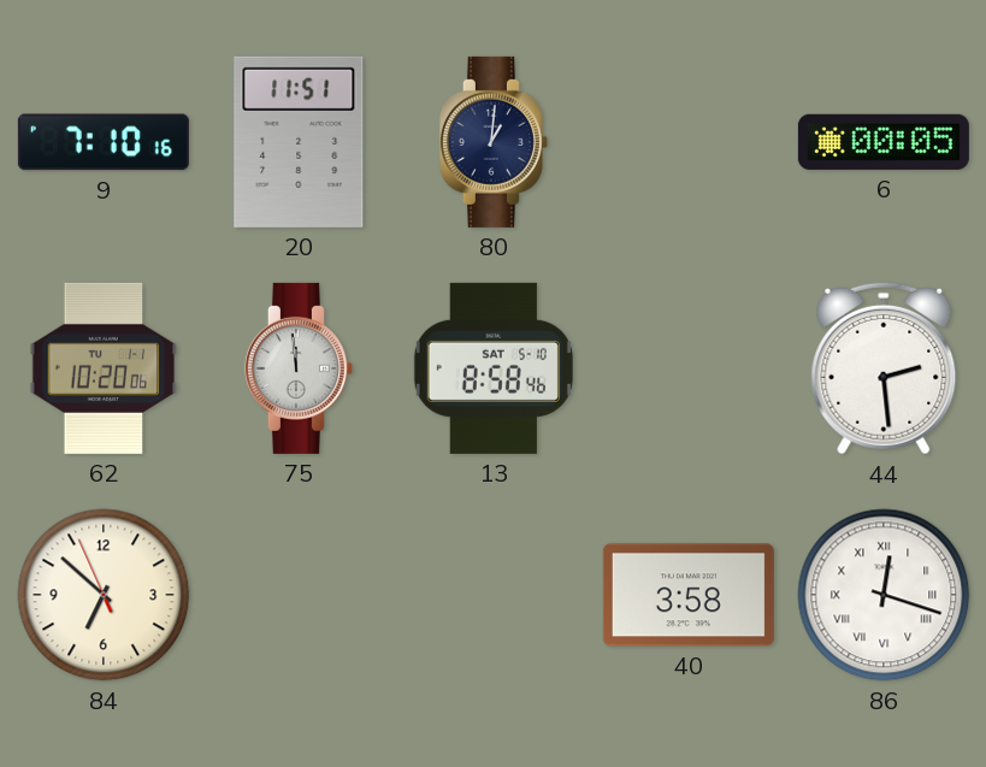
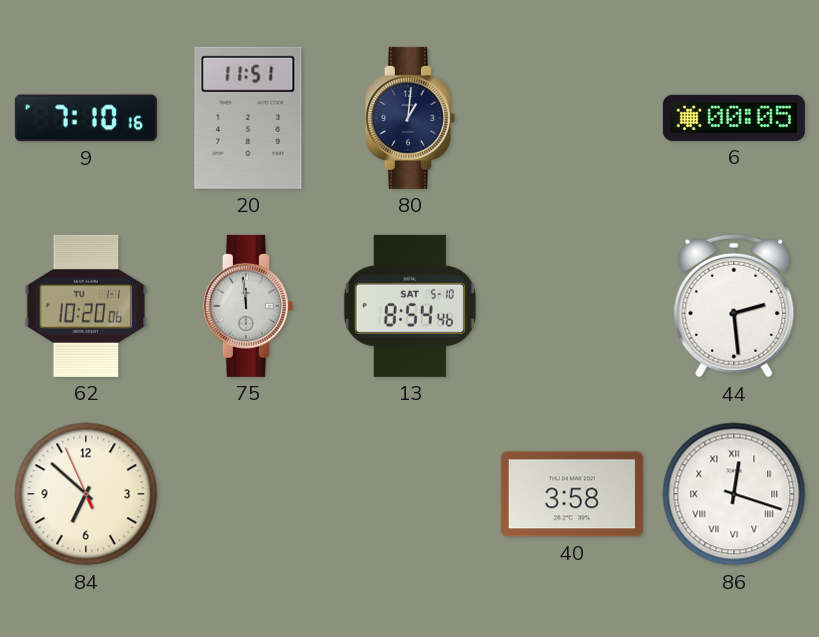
13: 8:58 -> 8:54
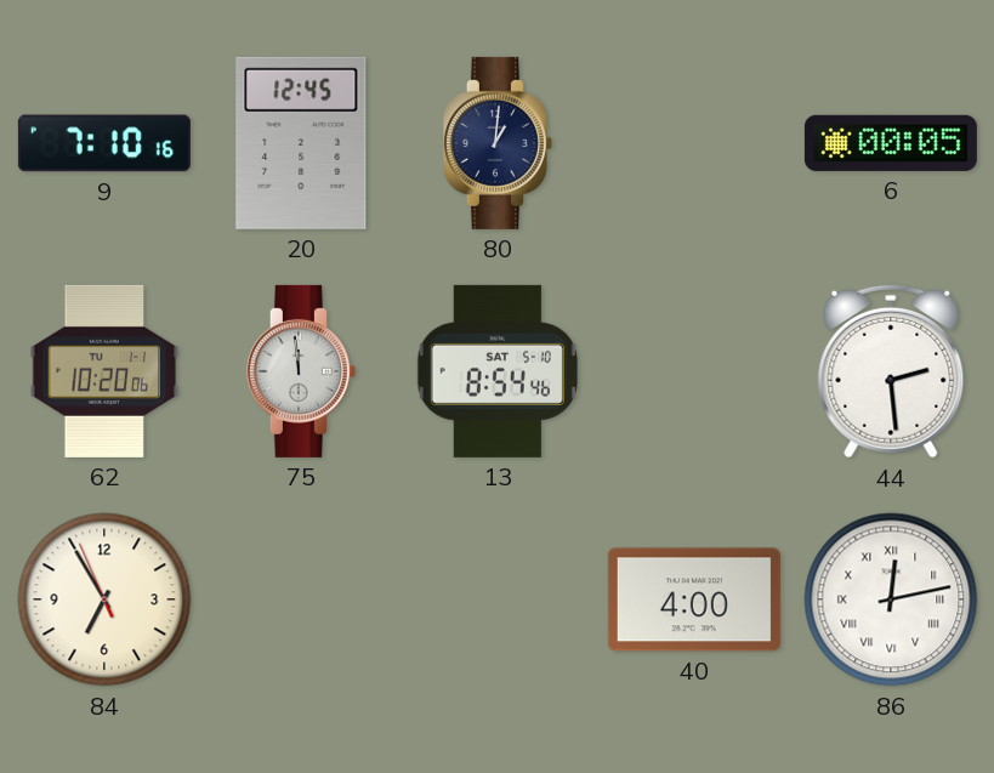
20: 11:51 -> 12:45
84: 6:51 -> 6:54
40: 3:58 -> 4:00
86: 12:18 -> 12:13
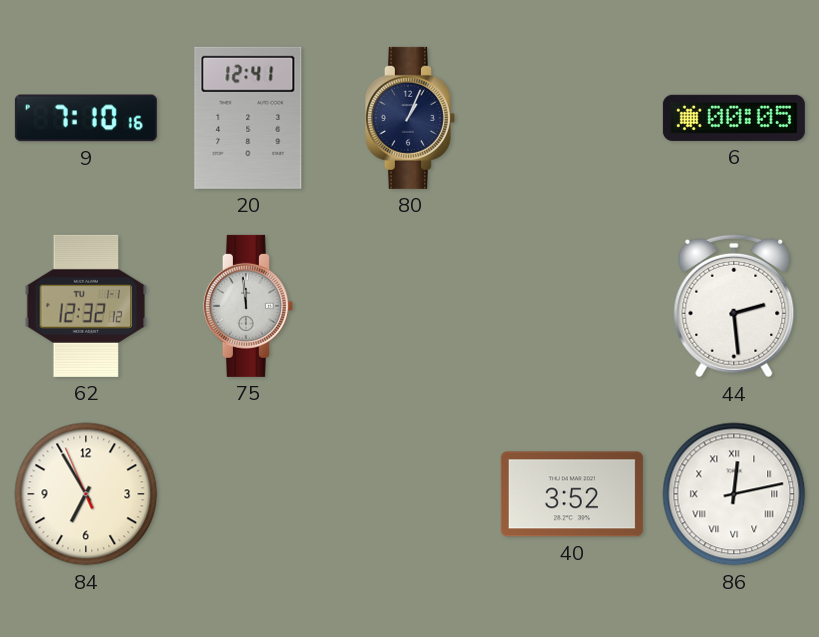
20: 12:45 -> 12:41
80: 1:01 -> 1:04
62: 10:20 -> 12:32
13: 8:54 -> none
40: 4:00 -> 3:52
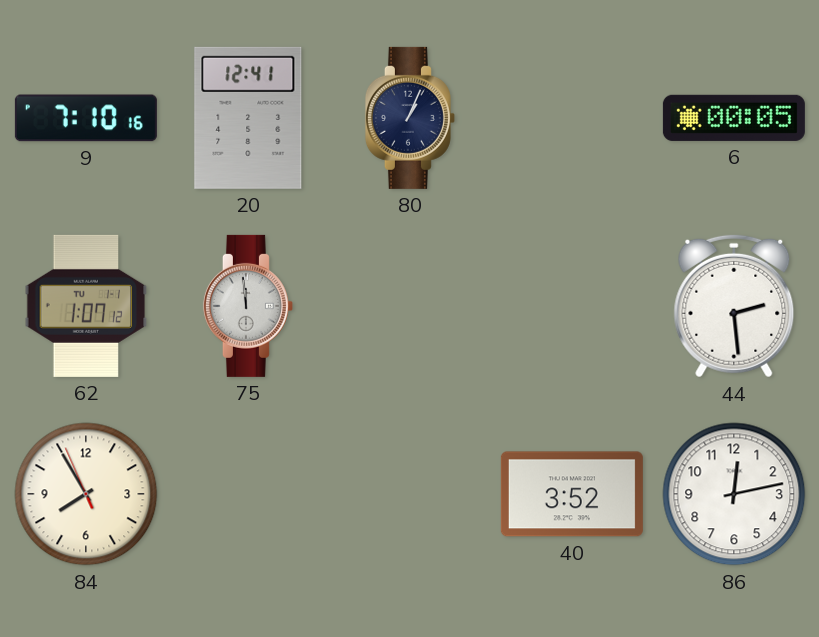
62: 12:32 -> 1:07
84: 6:54 -> 7:54
86 numerals: Roman -> Arabic
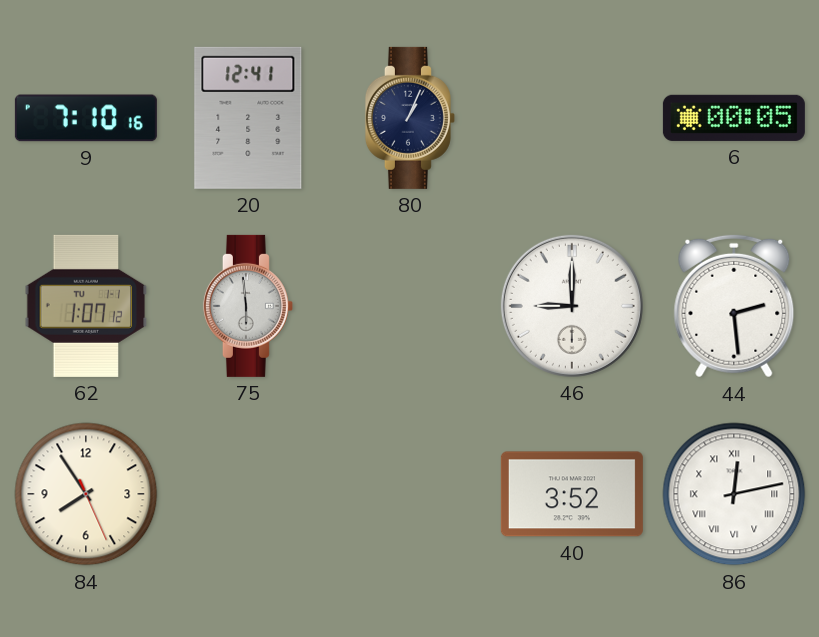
75: 11:59 -> 5:59
46: none -> 9:00
84: 7:54:56 -> 7:54:26
86 numerals: Arabic -> Roman
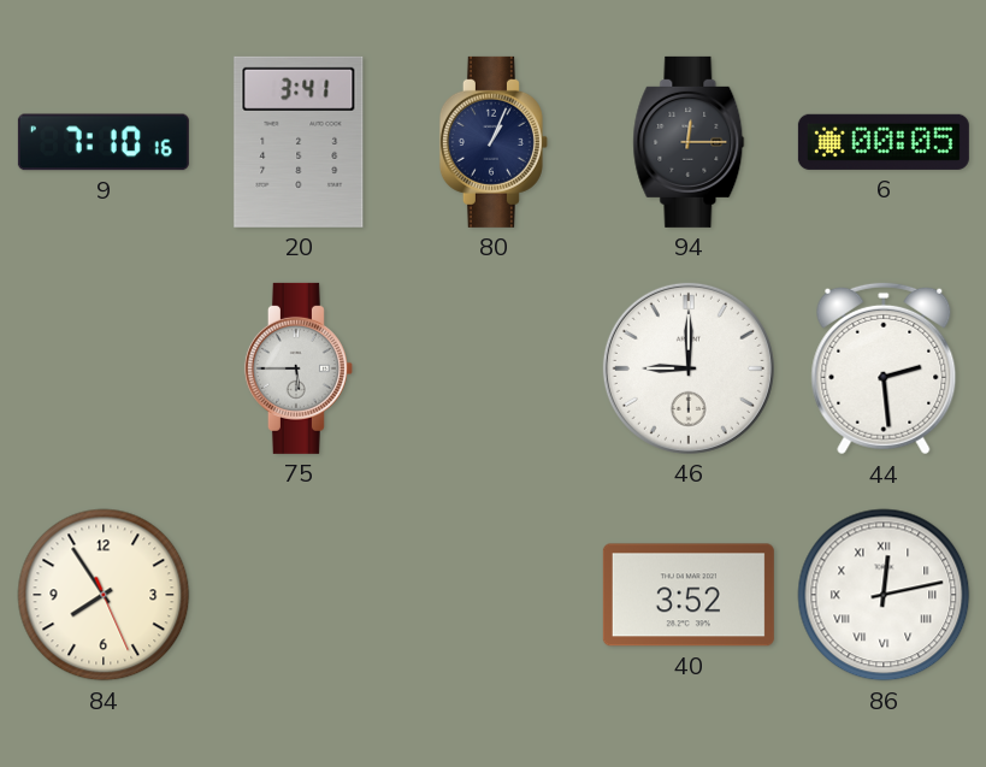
20: 12:41 -> 3:41
94: none -> 12:15
62: 1:07 -> none
75: 5:59 -> 5:45
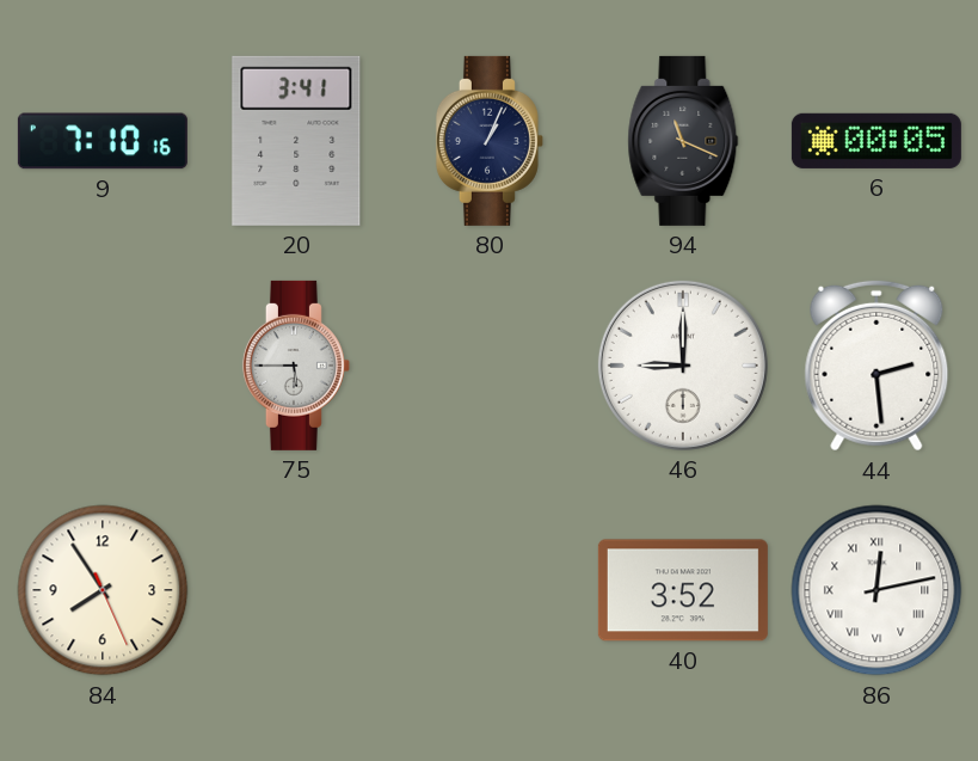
94: 12:15 -> 11:19
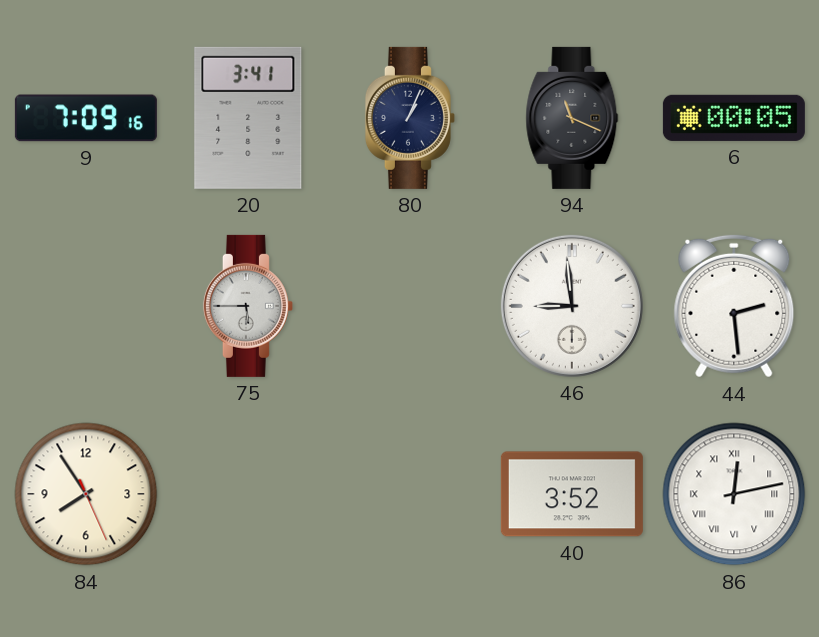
9: 7:10 -> 7:09
46: 9:00 -> 8:59
